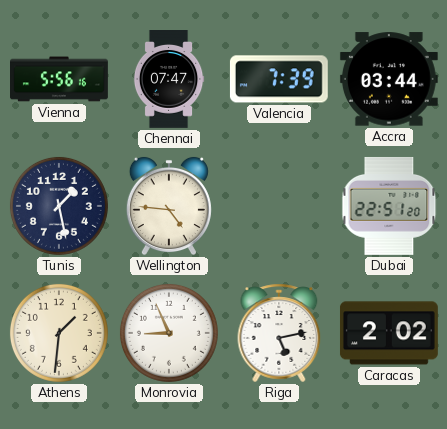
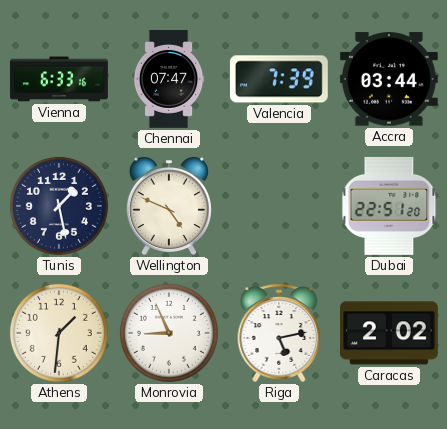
Vienna: 5:56 -> 6:33
Wellington: 4:46 -> 4:49
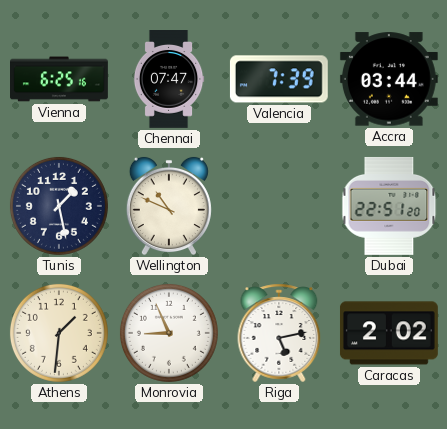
Vienna: 6:33 -> 6:25
Wellington: 4:49 -> 10:49
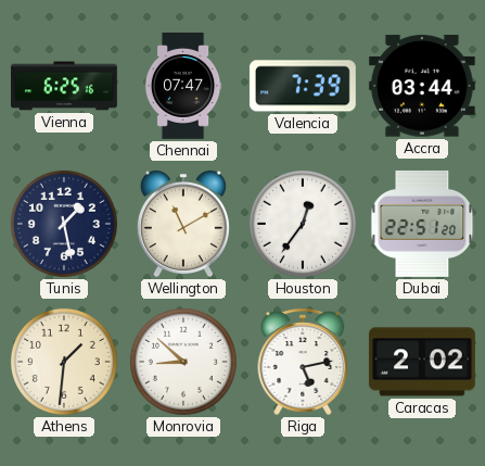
Wellington: 10:49 -> 11:10
Houston: none -> 12:36
Monrovia: 8:56 -> 8:52
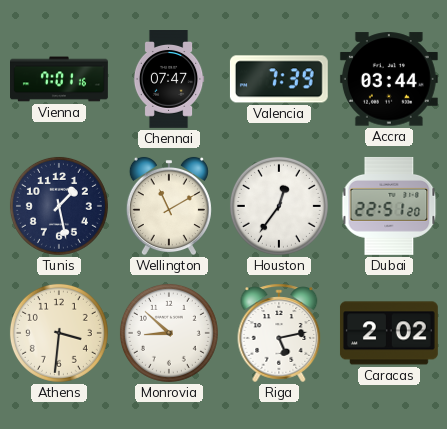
Vienna: 6:25 -> 7:01
Athens: 1:31 -> 3:31
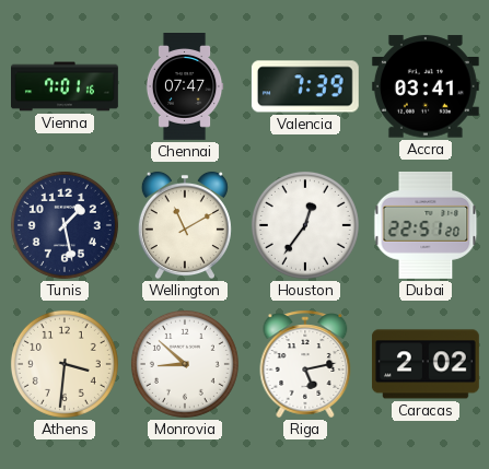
Accra: 03:44 -> 03:41
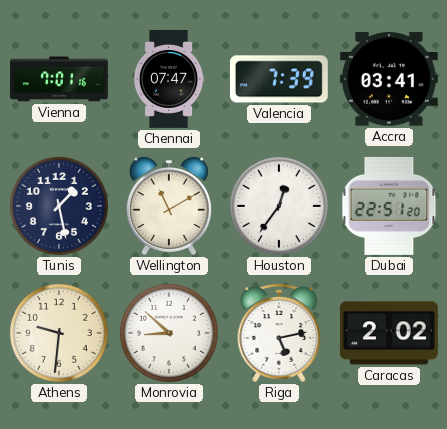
Athens: 3:31 -> 9:31
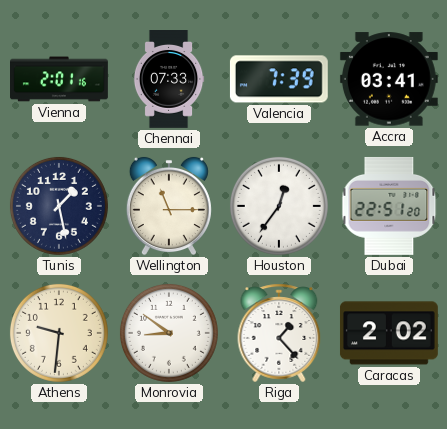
Vienna: 7:01 -> 2:01
Chennai: 07:47 -> 07:33
Wellington: 11:10 -> 11:15
Monrovia: 8:52 -> 8:51
Riga: 5:13 -> 1:23
